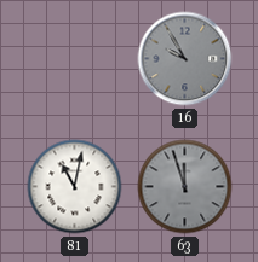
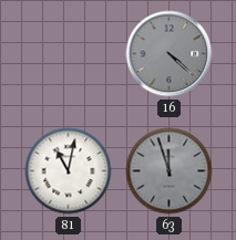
16: 9:55 -> 4:22
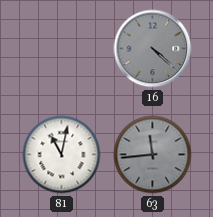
63: 11:57 -> 11:44
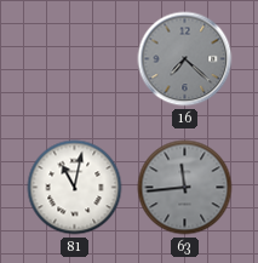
16: 4:22 -> 7:22
